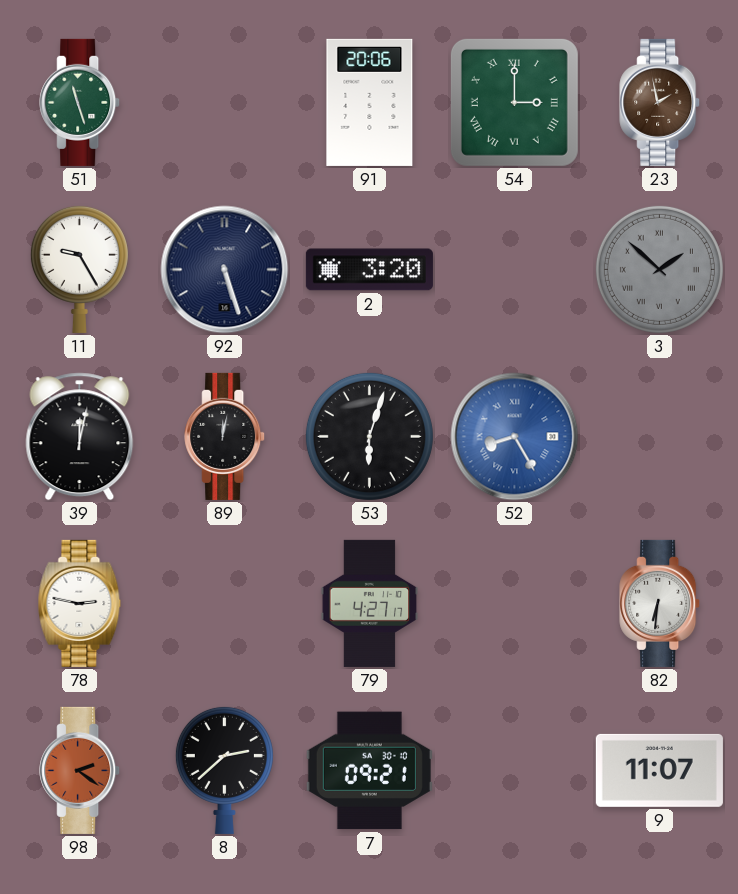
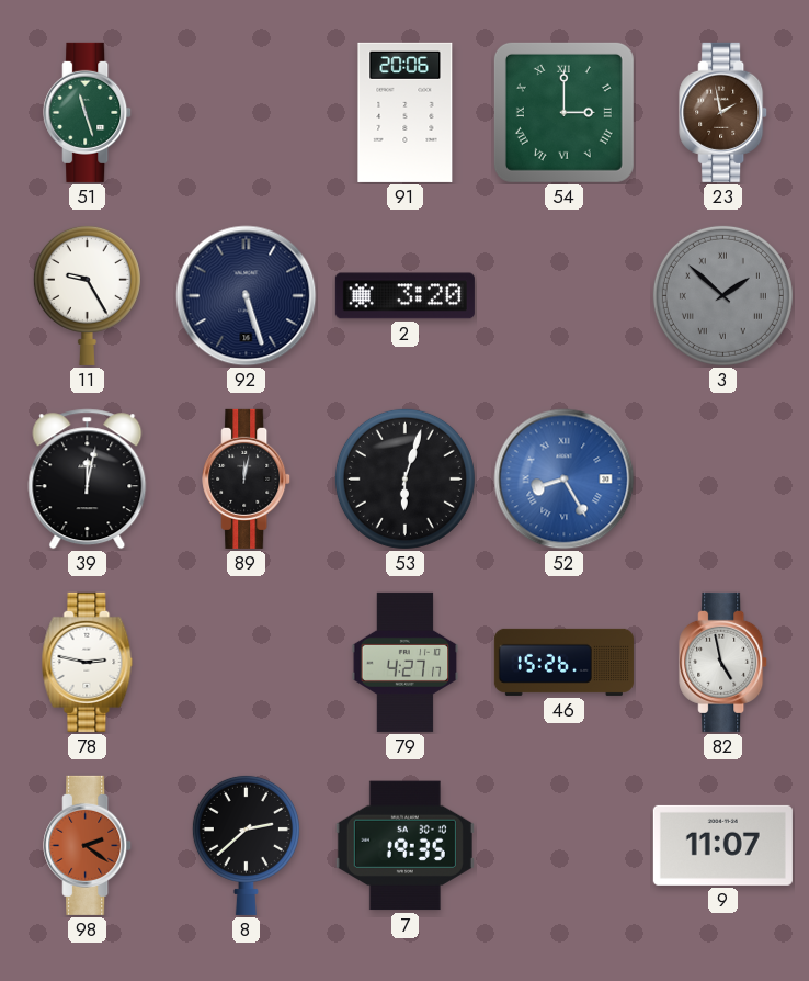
46: none -> 15:26
82: 6:31 -> 4:58
7: 09:21 -> 19:35
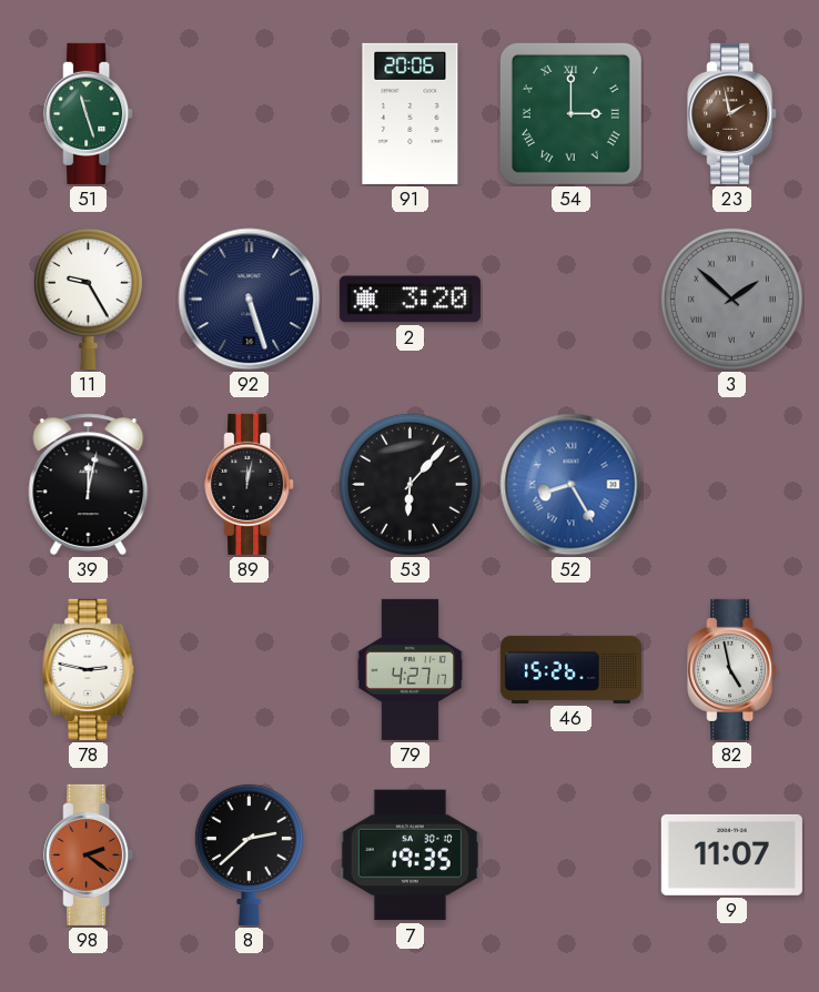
53: 6:03 -> 6:07
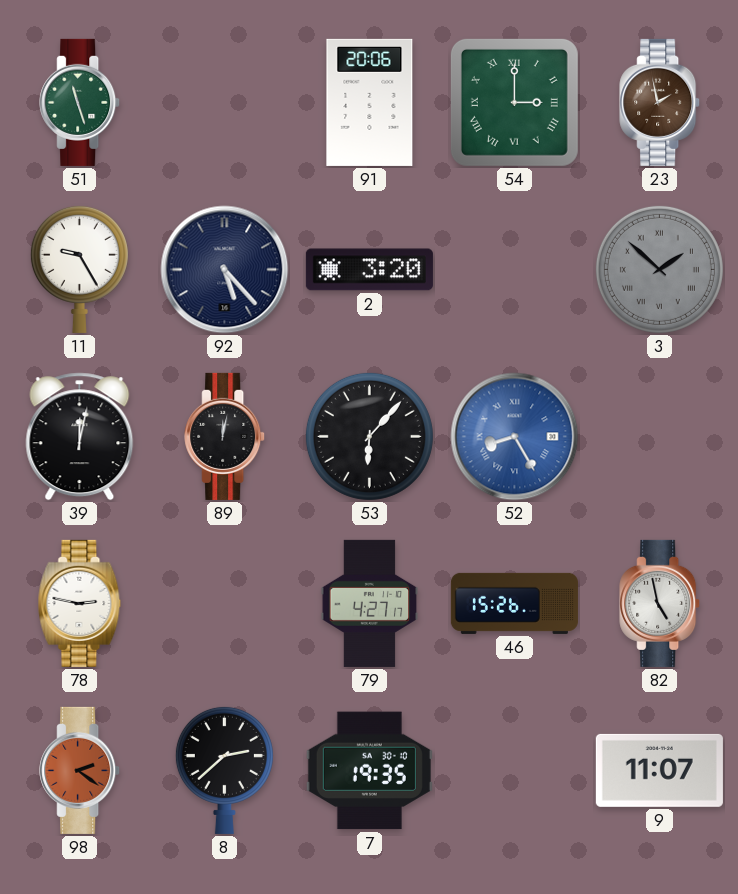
92: 5:27 -> 5:23
